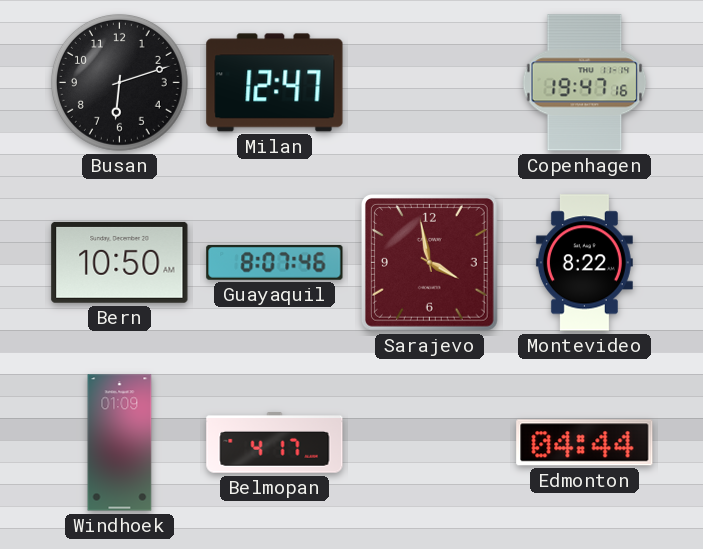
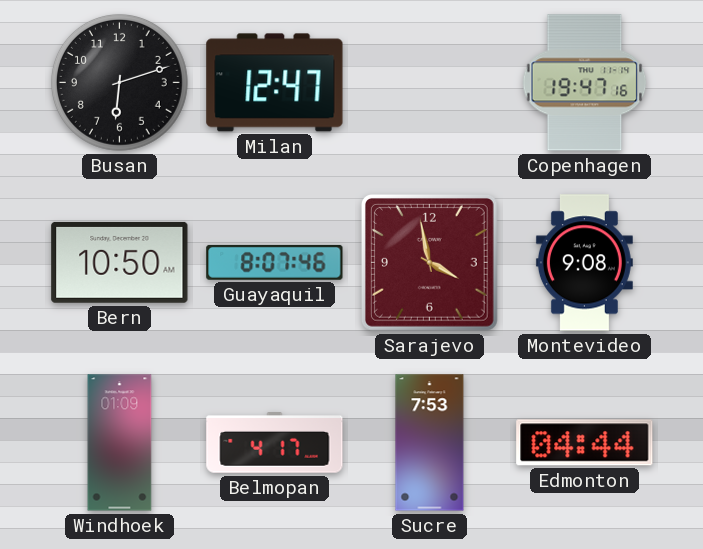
Montevideo: 8:22 -> 9:08
Sucre: none -> 7:53
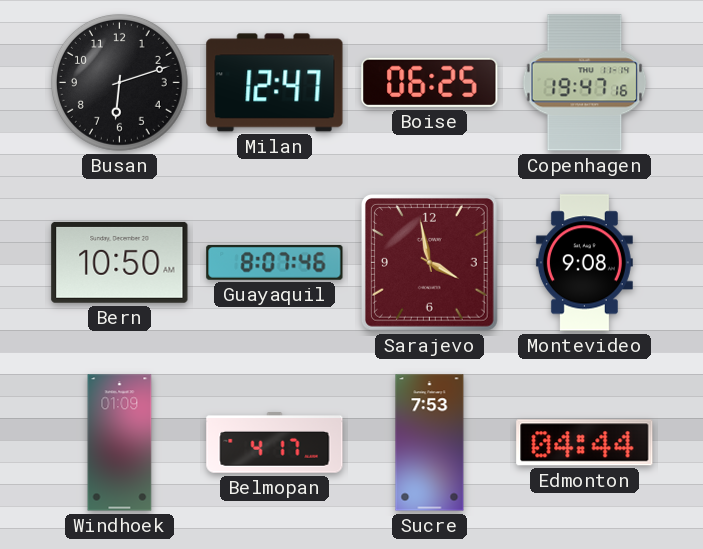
Boise: none -> 06:25
